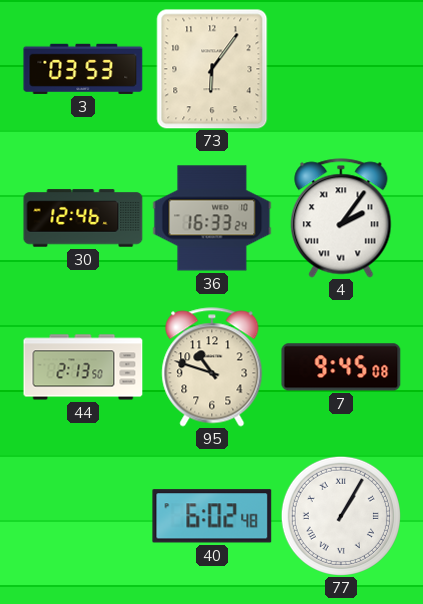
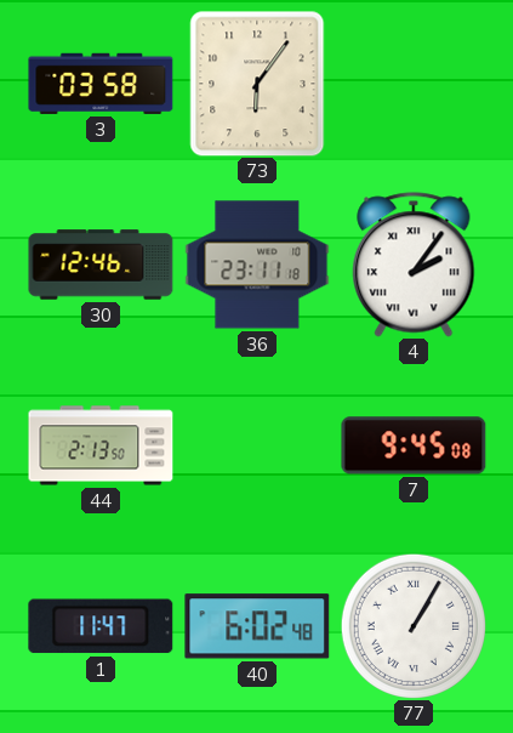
3: 03:53 -> 03:58
36: 16:33 -> 23:11
95: 10:48 -> none
1: none -> 11:47
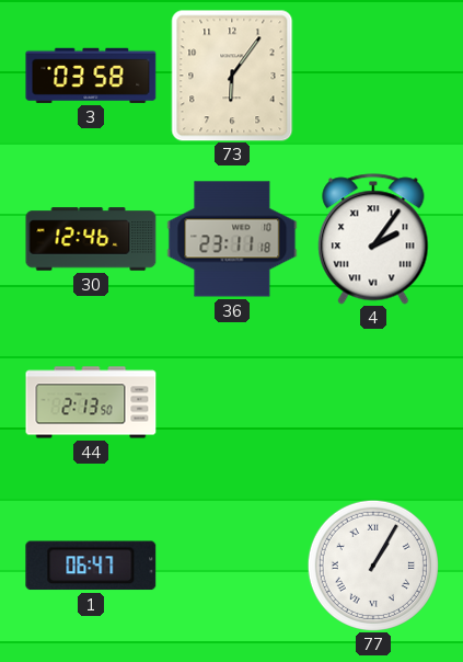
7: 9:45 -> none
1: 11:47 -> 06:47
40: 6:02 -> none
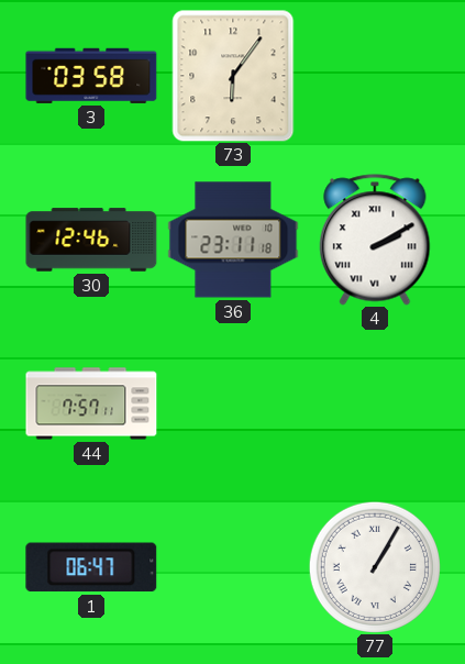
4: 2:06 -> 2:10
44: 2:13 -> 7:57
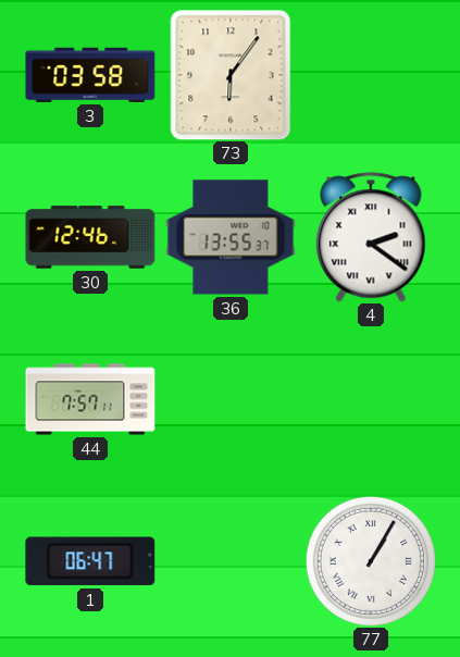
36: 23:11 -> 13:55
4: 2:10 -> 2:21
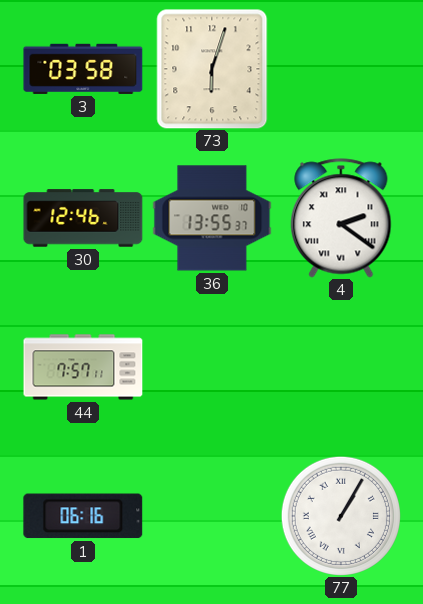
73: 6:06 -> 6:03
1: 06:47 -> 06:16
